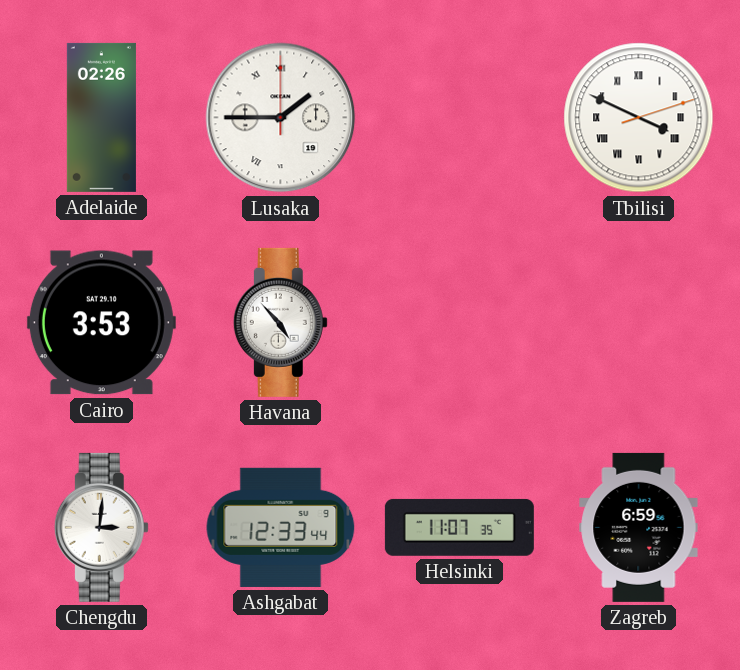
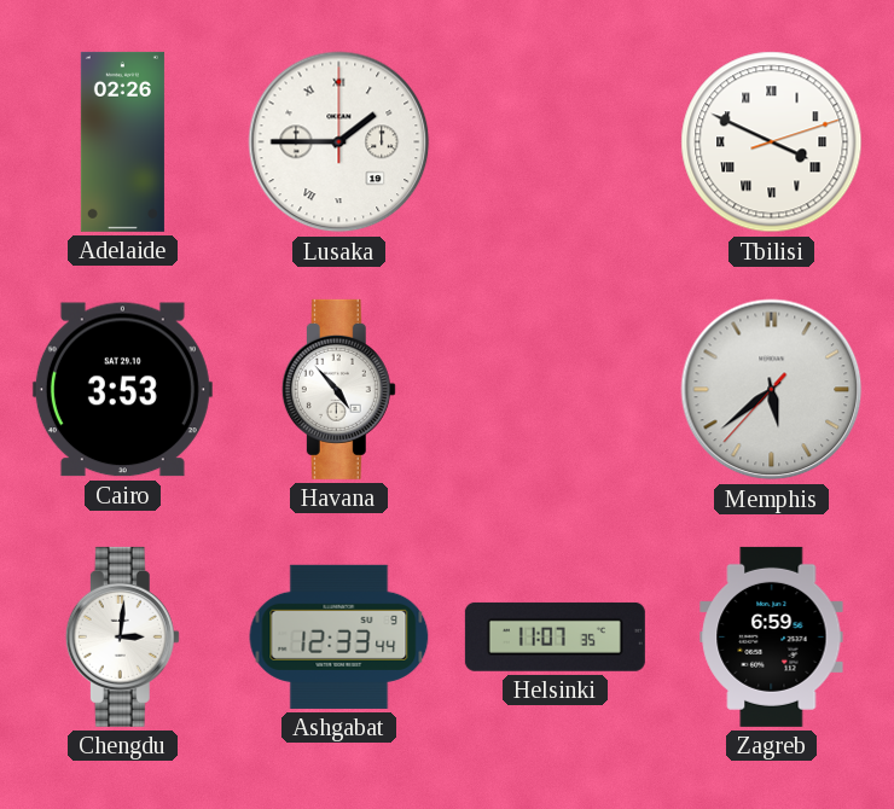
Memphis: none -> 5:38
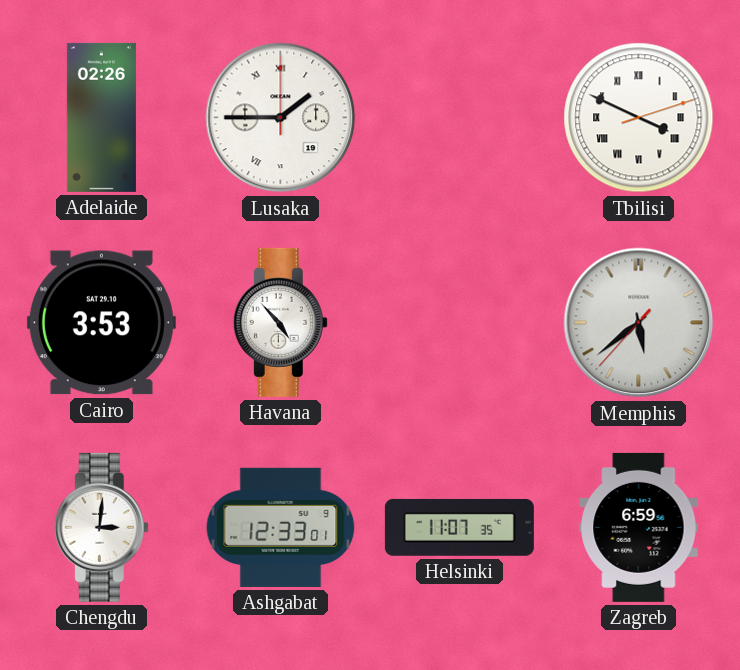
Ashgabat: 12:33:44 -> 12:33:01
